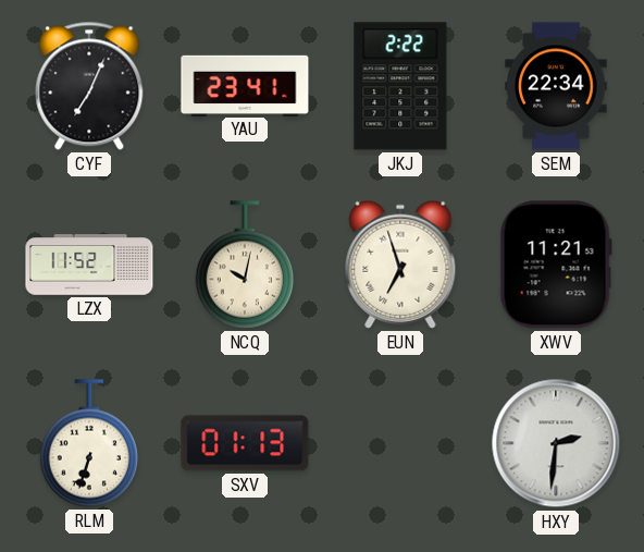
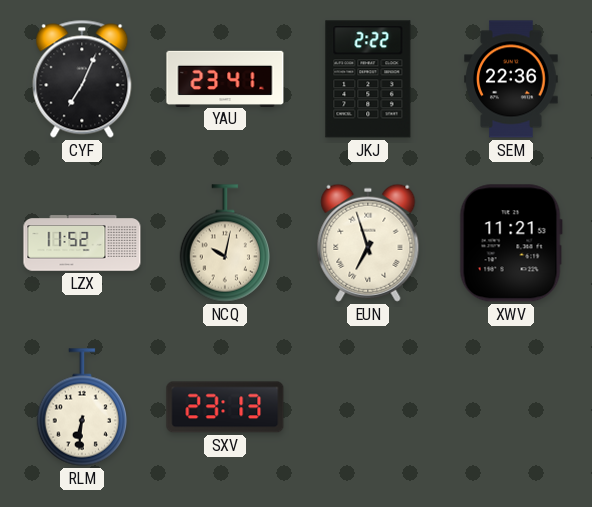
SEM: 22:34 -> 22:36
RLM: 6:33 -> 6:31
SXV: 01:13 -> 23:13
HXY: 2:31 -> none
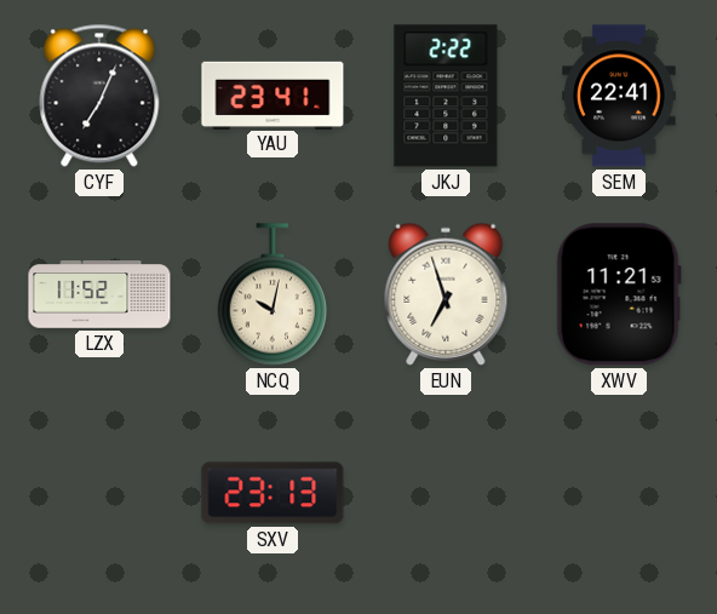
SEM: 22:36 -> 22:41
RLM: 6:31 -> none
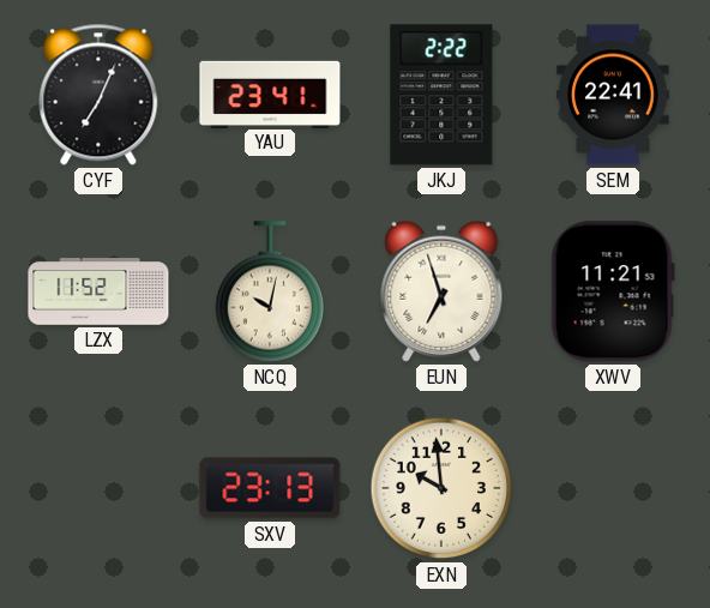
EXN: none -> 9:59
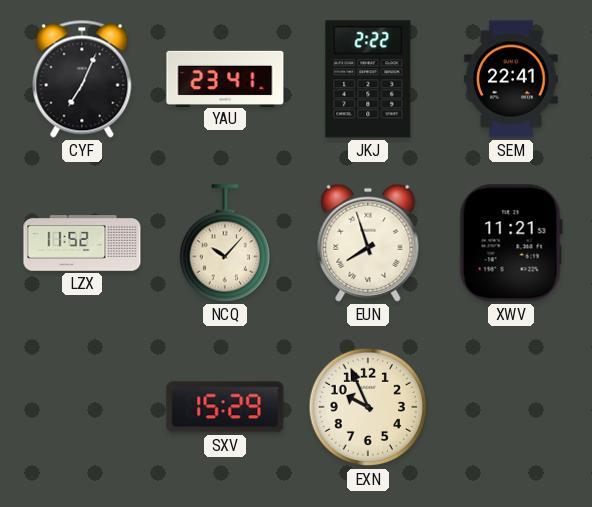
NCQ: 10:02 -> 10:07
EUN: 6:57 -> 7:57
SXV: 23:13 -> 15:29
EXN: 9:59 -> 9:56
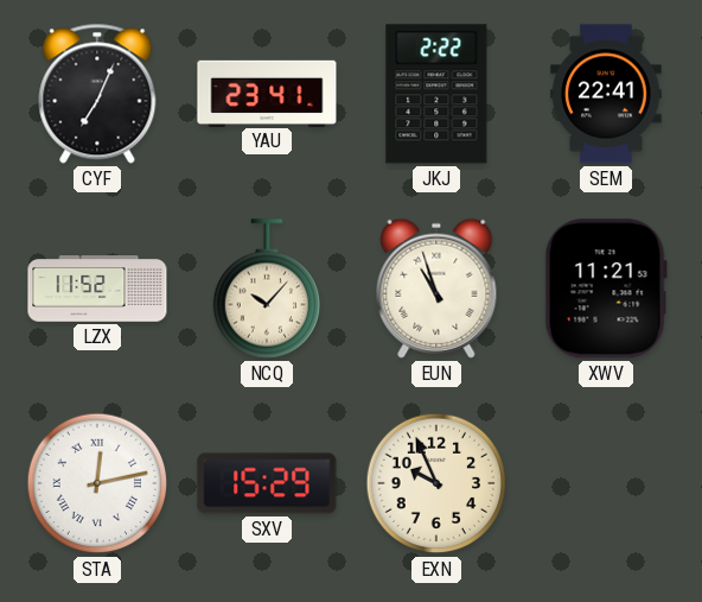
EUN: 7:57 -> 10:57
STA: none -> 12:13
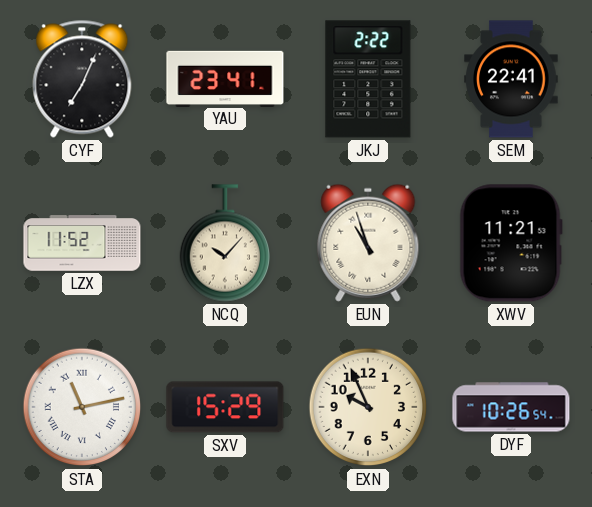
STA: 12:13 -> 11:13
DYF: none -> 10:26
